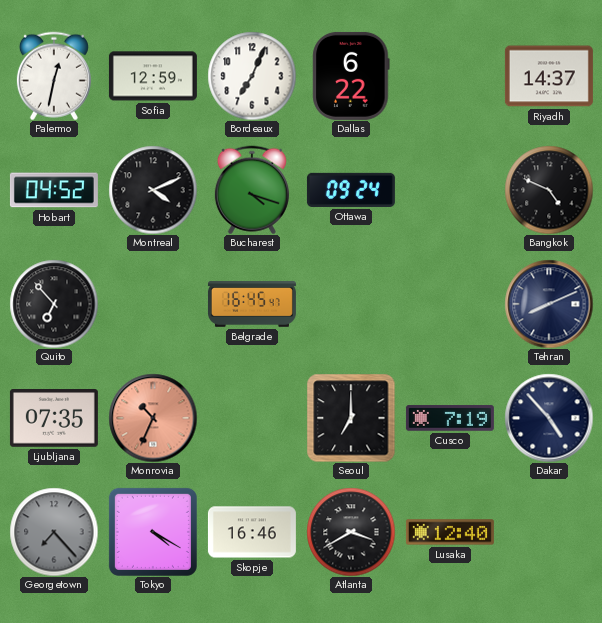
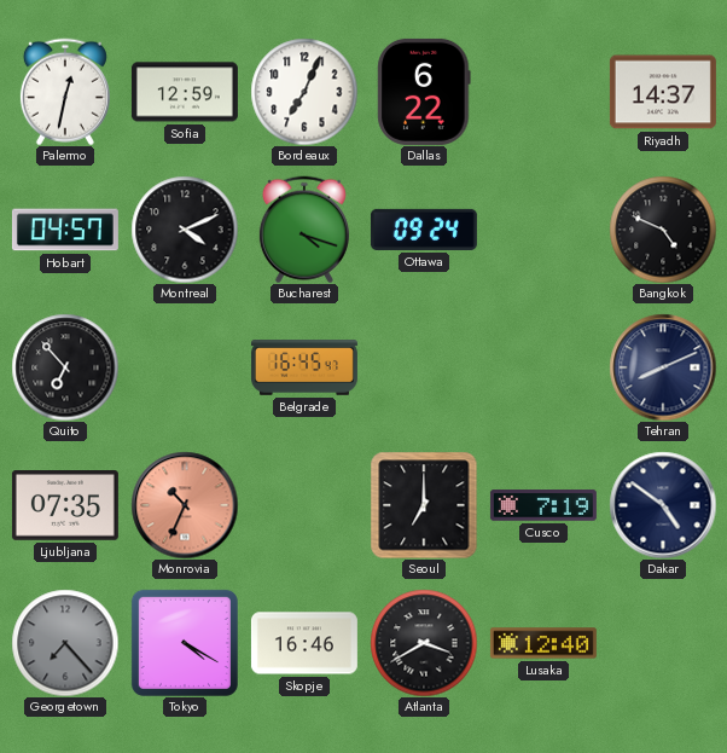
Hobart: 04:52 -> 04:57
Dakar: 4:53 -> 4:51
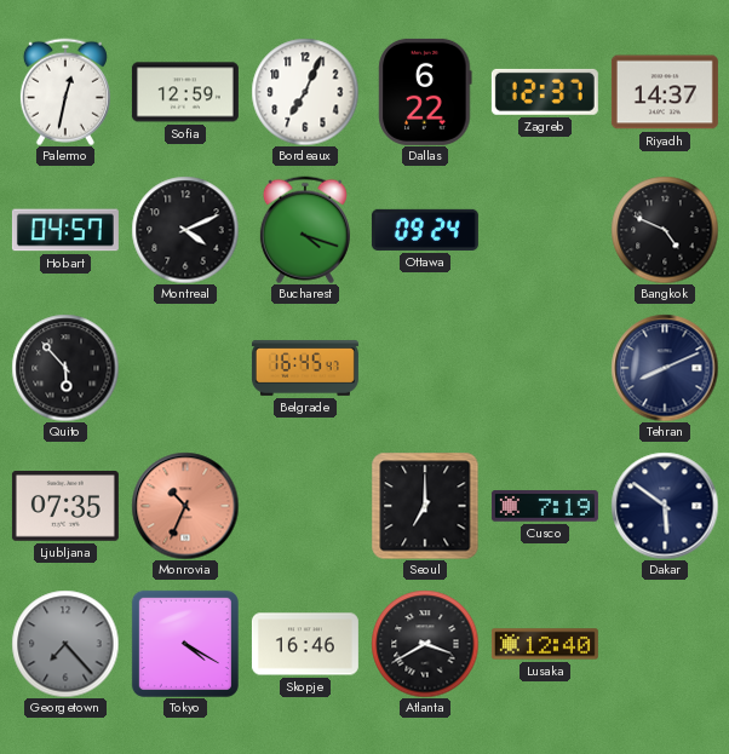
Zagreb: none -> 12:37
Quito: 6:53 -> 5:53
Dakar: 4:51 -> 5:51
